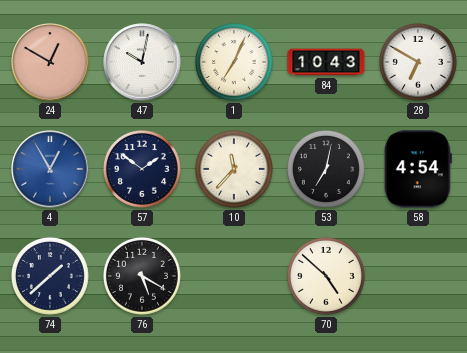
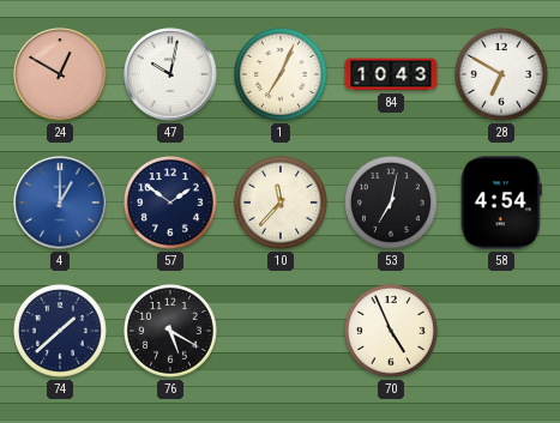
4: 12:55 -> 1:00
70: 4:52 -> 4:56
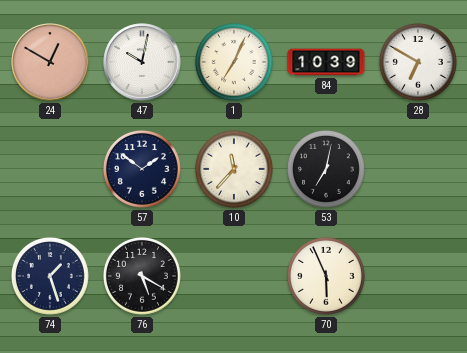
84: 10:43 -> 10:39
4: 1:00 -> none
58: 4:54 -> none
74: 1:38 -> 1:27
70: 4:56 -> 5:56
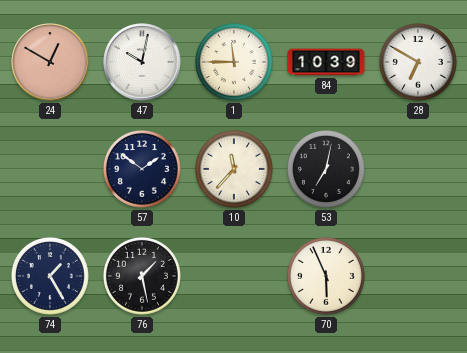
1: 7:04 -> 11:45
74: 1:27 -> 1:25
76: 5:20 -> 1:28
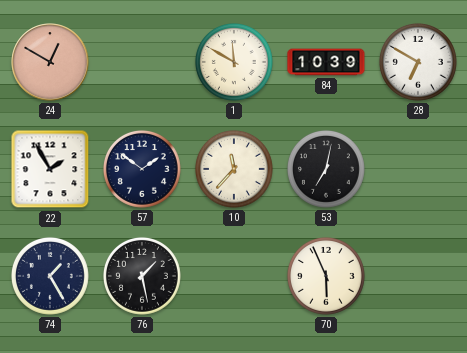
47: 10:02 -> none
1: 11:45 -> 11:50
22: none -> 1:55
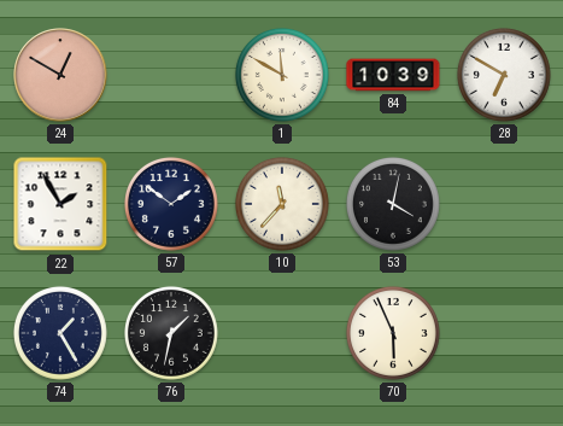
53: 7:02 -> 4:02
76: 1:28 -> 1:32
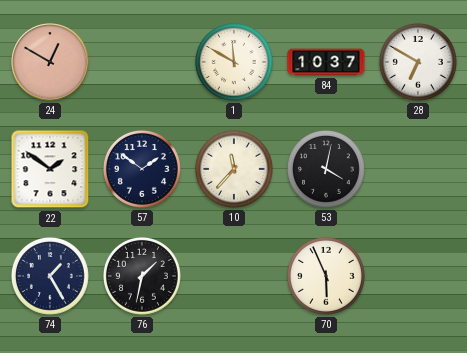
84: 10:39 -> 10:37
22: 1:55 -> 1:51
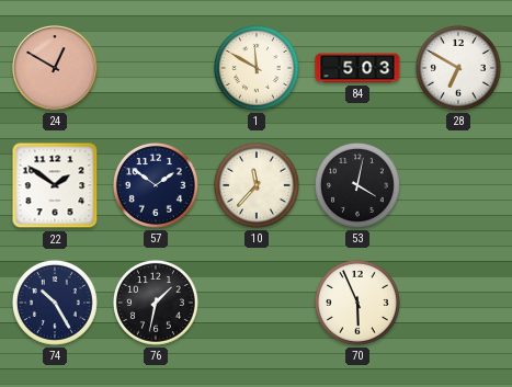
84: 10:37 -> 5:03
74: 1:25 -> 10:25
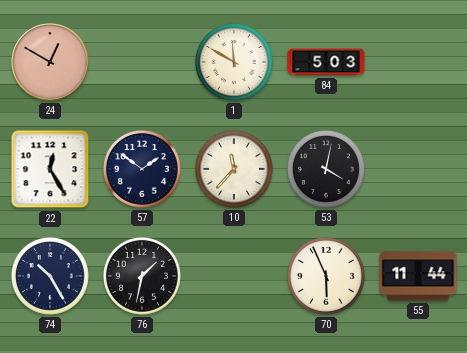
28: 6:50 -> none
22: 1:51 -> 12:25
55: none -> 11:44
